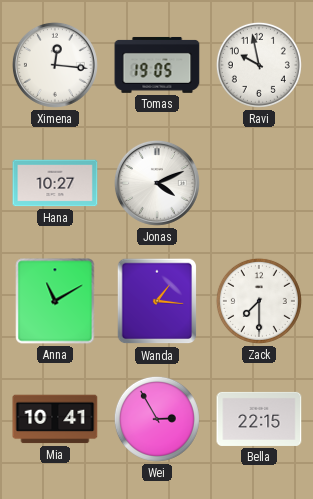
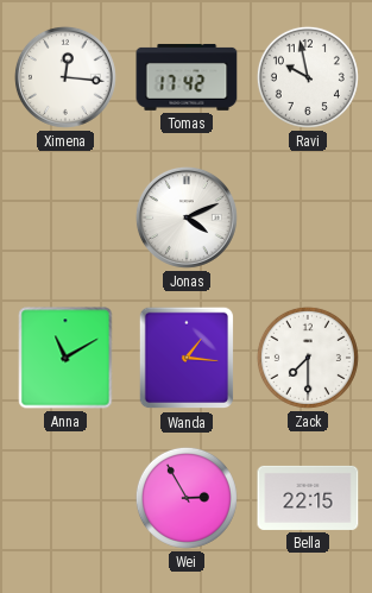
Tomas: 19:05 -> 17:42
Hana: 10:27 -> none
Mia: 10:41 -> none
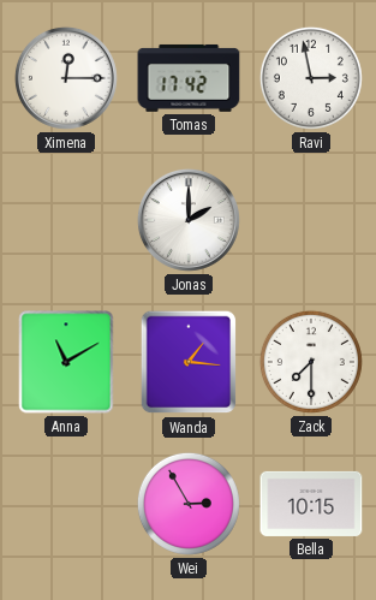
Ximena: 12:16 -> 12:15
Ravi: 9:58 -> 2:58
Jonas: 4:11 -> 2:00
Bella: 22:15 -> 10:15
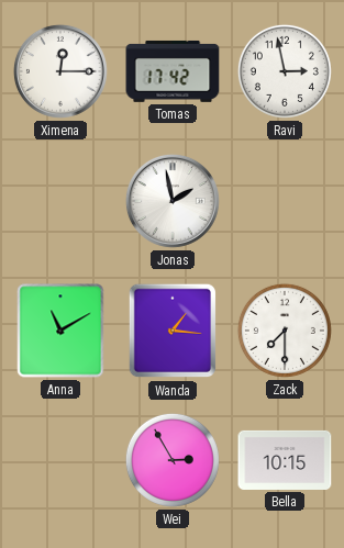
Jonas: 2:00 -> 1:58
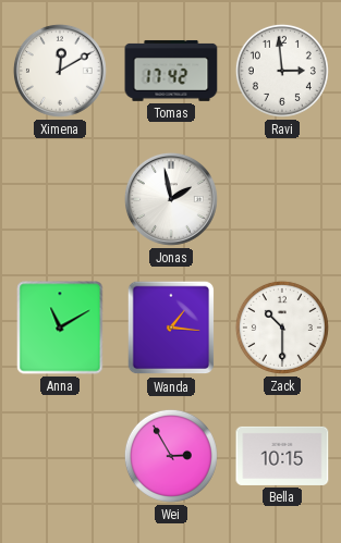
Ximena: 12:15 -> 12:10
Ravi: 2:58 -> 2:59
Zack: 7:30 -> 10:30
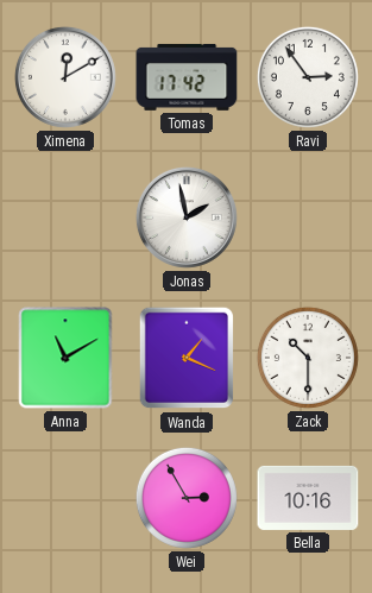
Ravi: 2:59 -> 2:54
Wanda: 1:16 -> 1:19
Bella: 10:15 -> 10:16
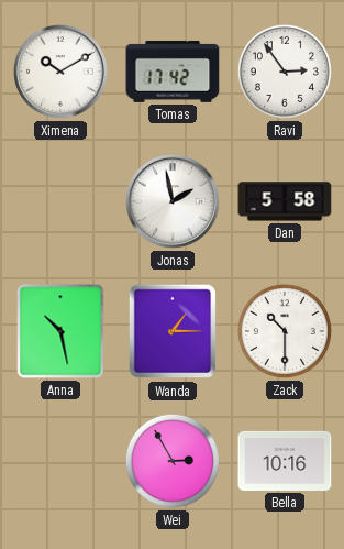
Ximena: 12:10 -> 10:10
Dan: none -> 5:58
Anna: 11:10 -> 10:28
Wanda: 1:19 -> 1:15
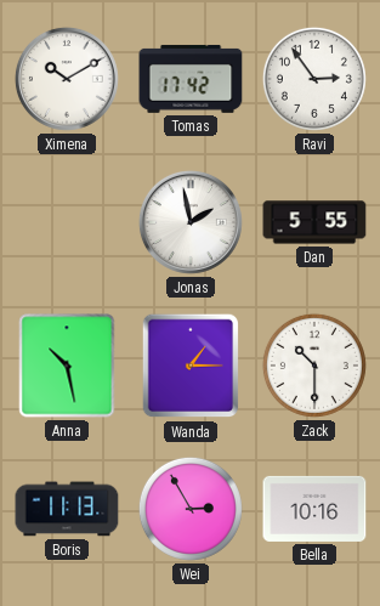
Dan: 5:58 -> 5:55
Boris: none -> 11:13
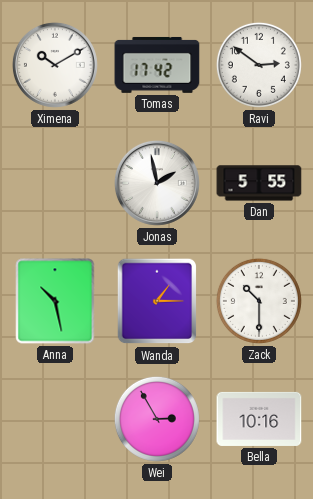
Ravi: 2:54 -> 2:51
Boris: 11:13 -> none
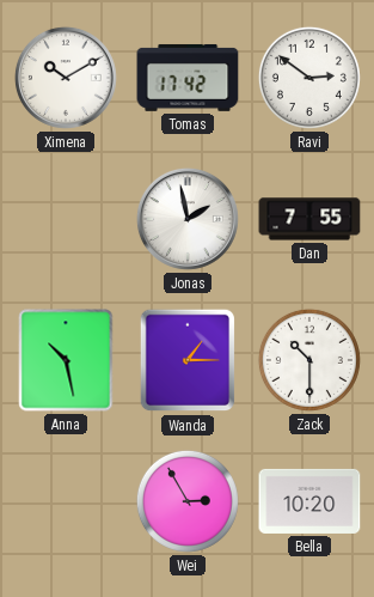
Dan: 5:55 -> 7:55
Bella: 10:16 -> 10:20
